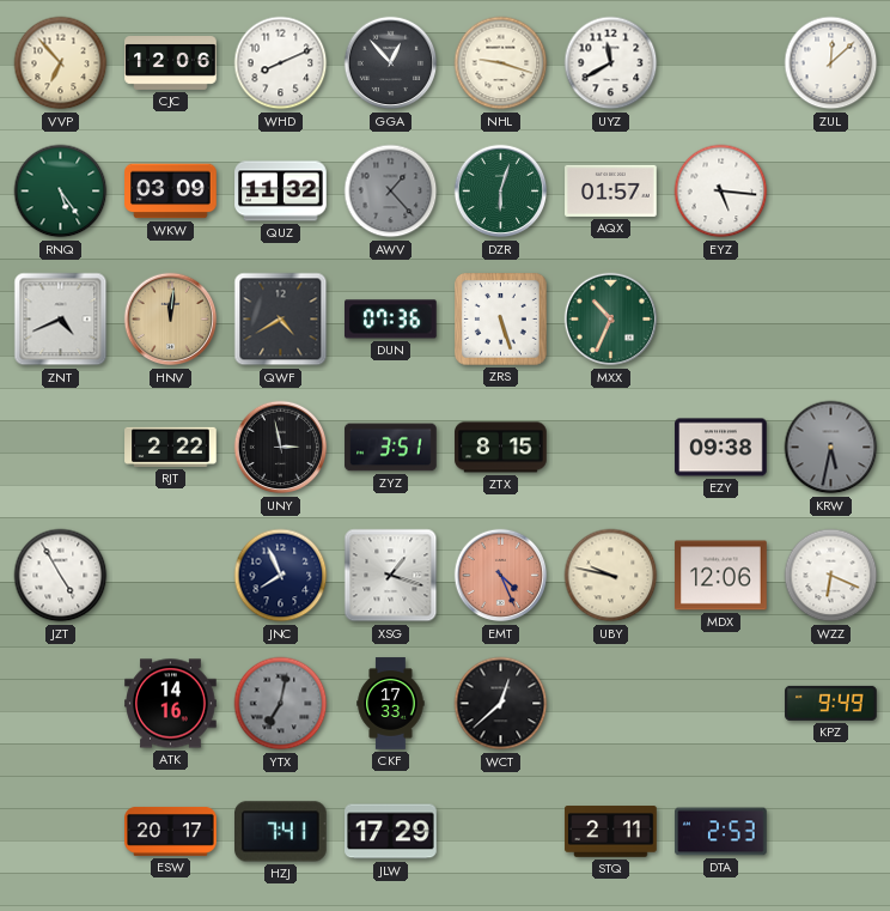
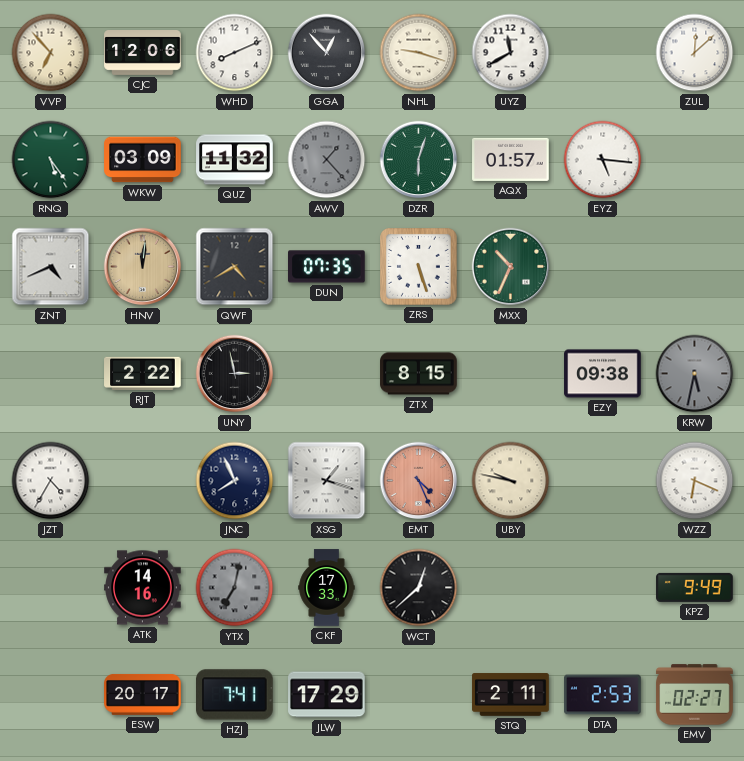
DUN: 07:36 -> 07:35
ZYZ: 3:51 -> none
JZT: 4:55 -> 4:35
MDX: 12:06 -> none
EMV: none -> 02:27
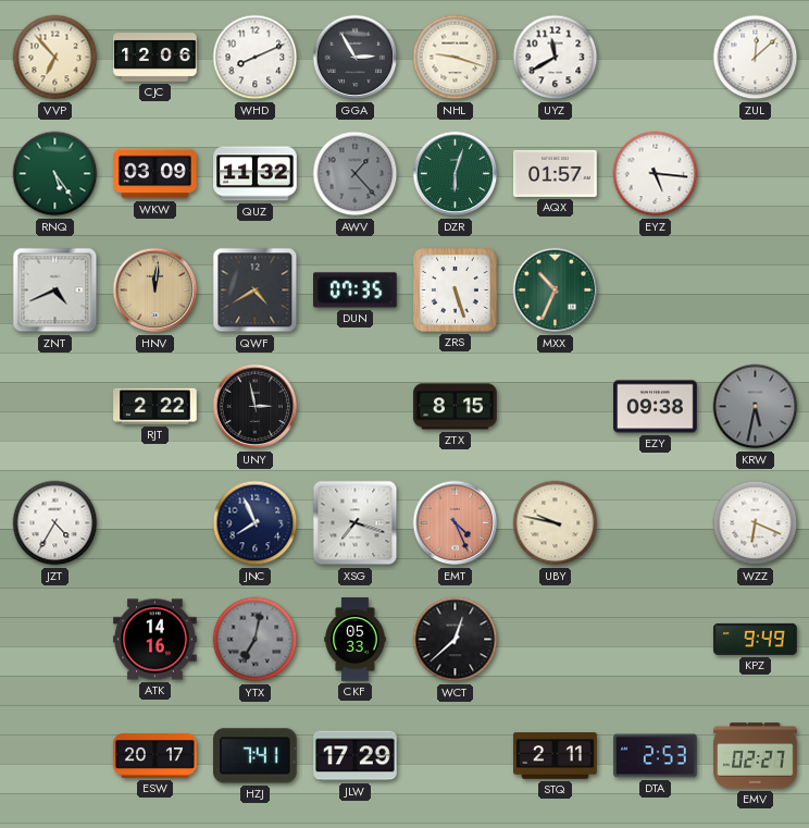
GGA: 12:53 -> 2:55
XSG: 1:18 -> 7:18
CKF: 17:33 -> 05:33
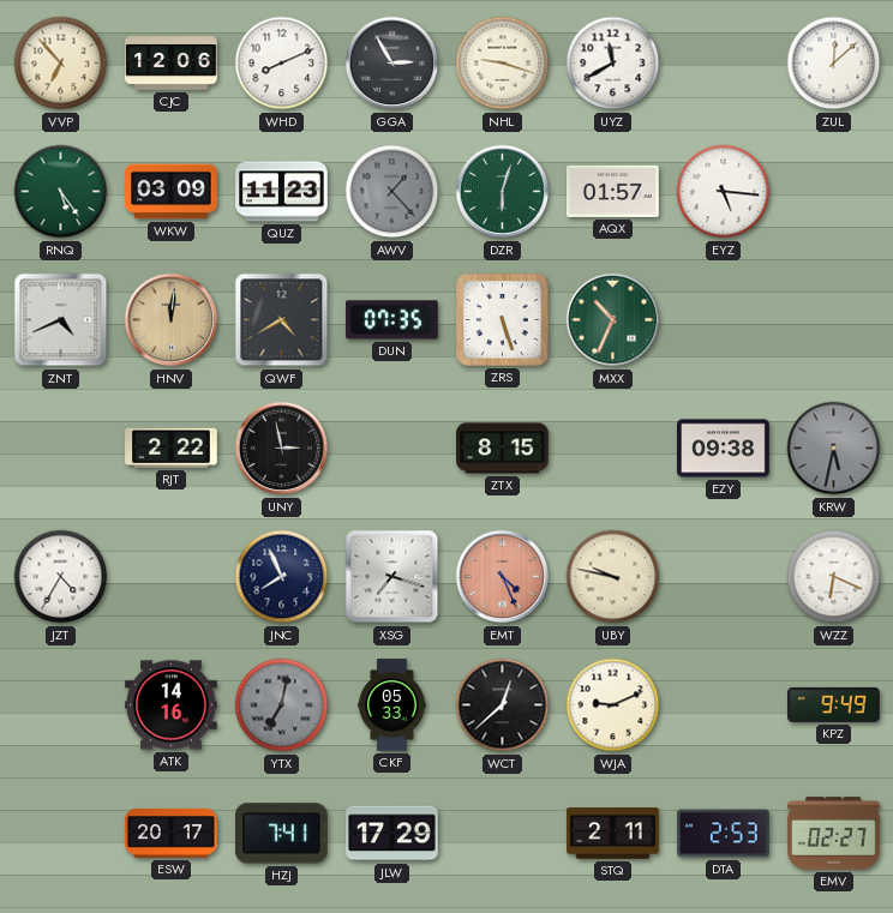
QUZ: 11:32 -> 11:23
WJA: none -> 9:11
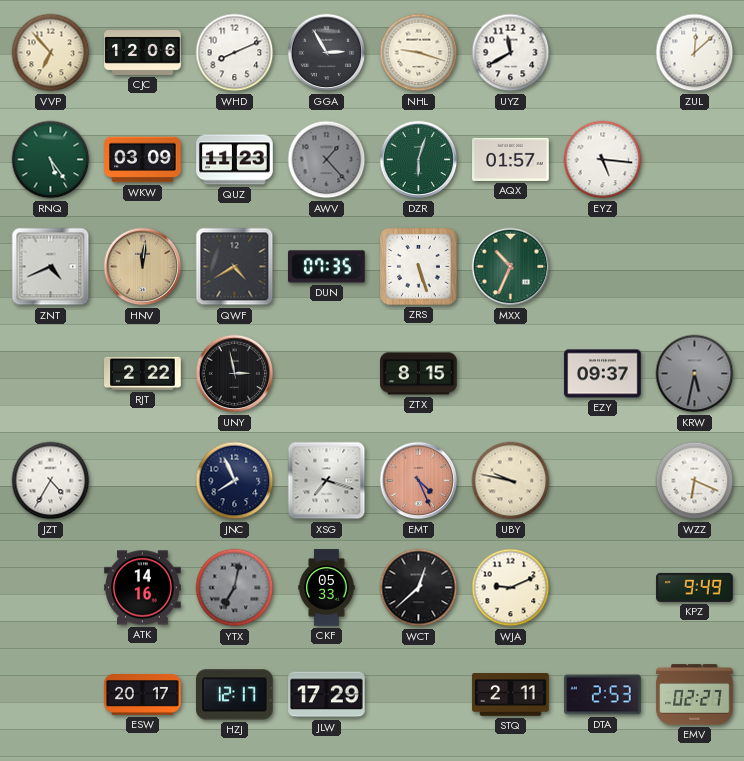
EZY: 09:38 -> 09:37
HZJ: 7:41 -> 12:17
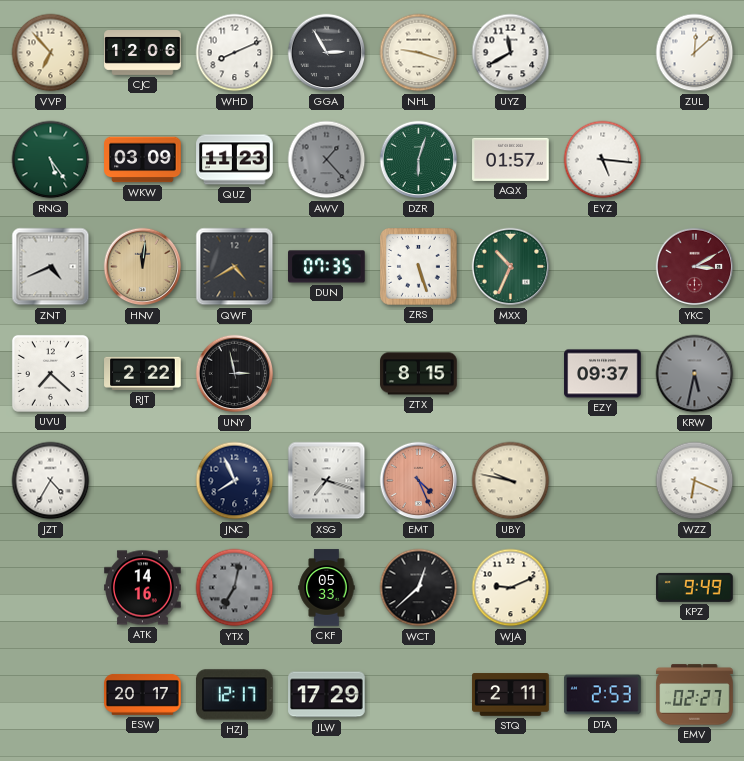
YKC: none -> 3:10
UVU: none -> 7:22
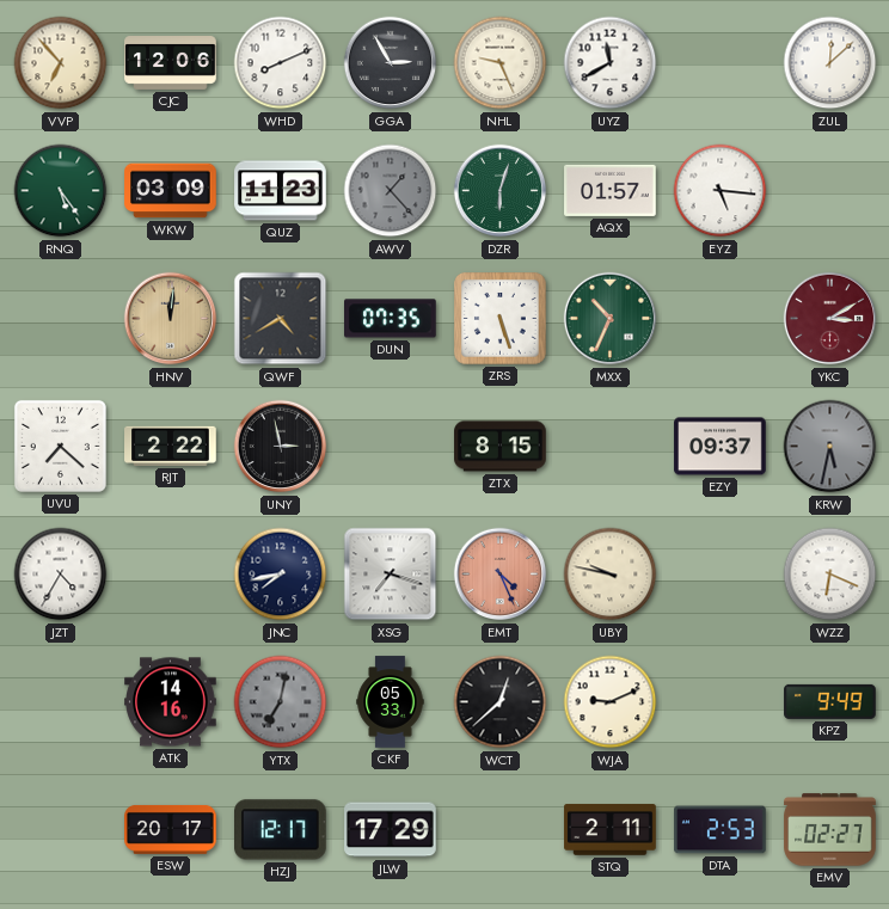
NHL: 9:18 -> 9:26
ZNT: 4:41 -> none
JNC: 7:56 -> 7:43
